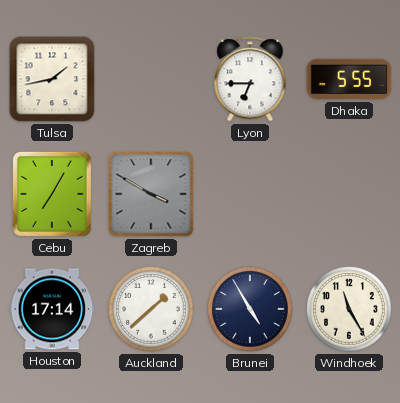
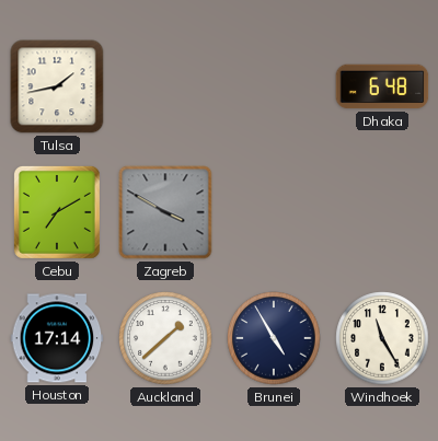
Lyon: 6:45 -> none
Dhaka: 5:55 -> 6:48
Cebu: 7:05 -> 7:10
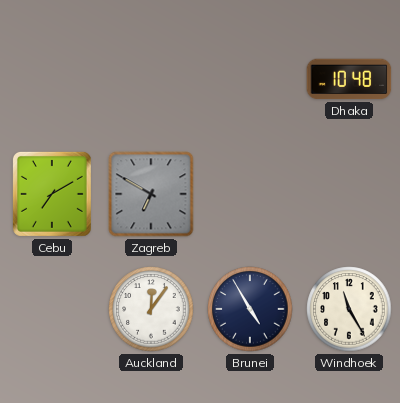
Tulsa: 1:43 -> none
Dhaka: 6:48 -> 10:48
Zagreb: 3:50 -> 6:50
Houston: 17:14 -> none
Auckland: 1:38 -> 12:06
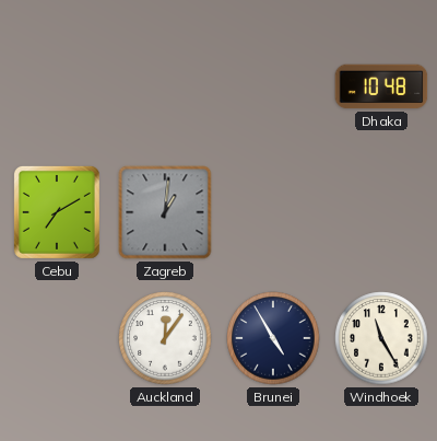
Zagreb: 6:50 -> 1:01
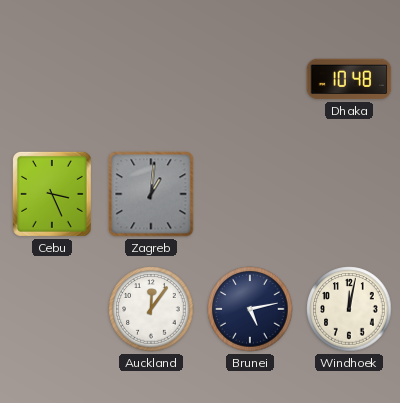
Cebu: 7:10 -> 3:26
Brunei: 4:55 -> 5:13
Windhoek: 11:25 -> 12:02
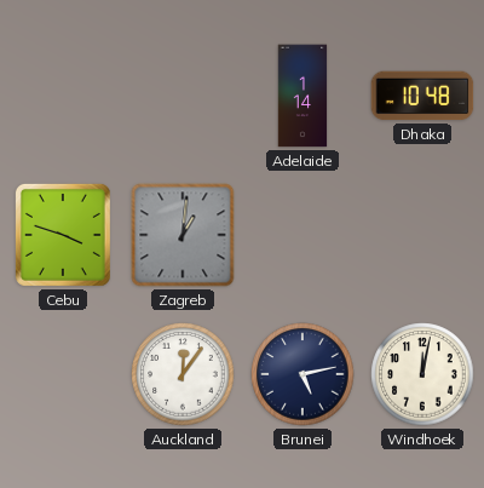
Adelaide: none -> 1:14
Cebu: 3:26 -> 3:48
